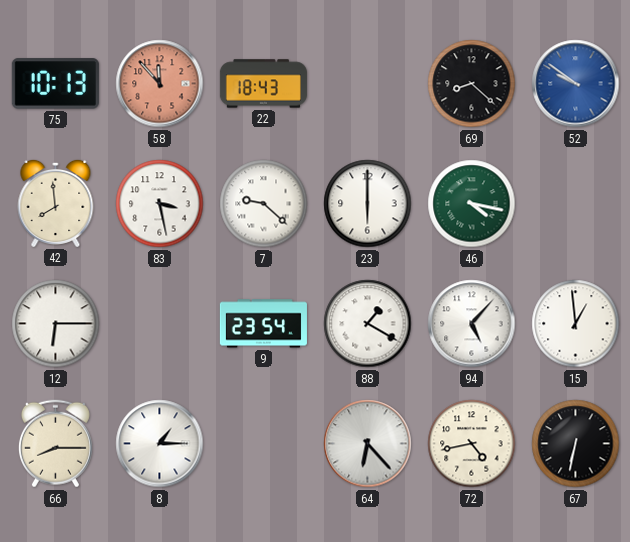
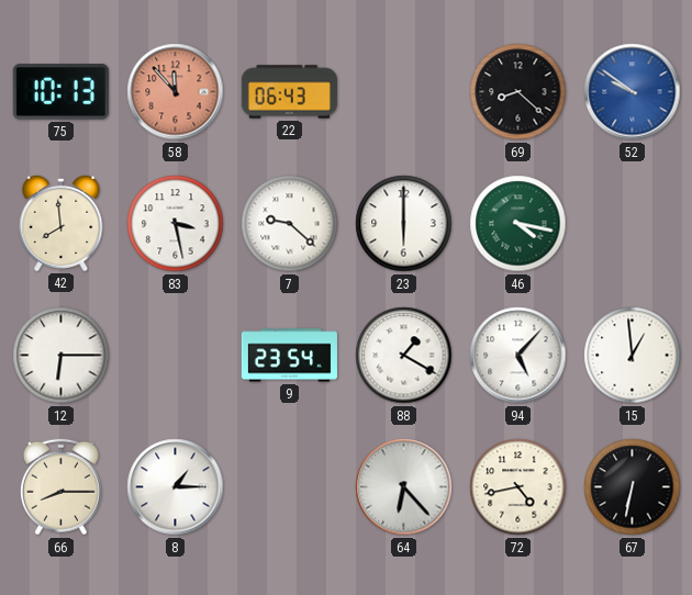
22: 18:43 -> 06:43
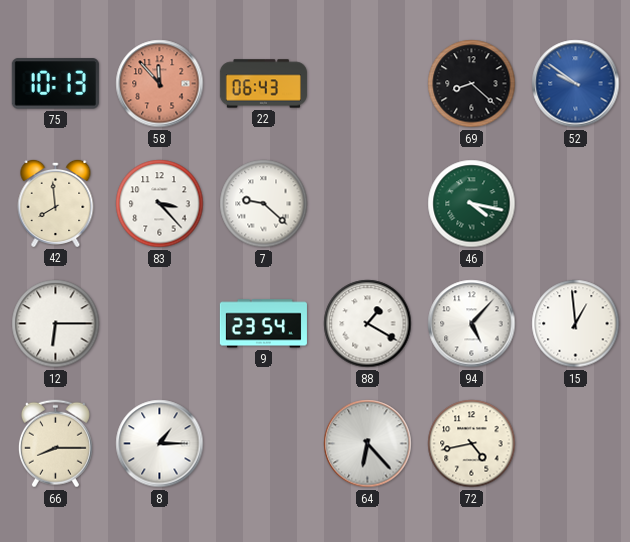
83: 3:28 -> 3:23
23: 6:00 -> none
67: 6:32 -> none
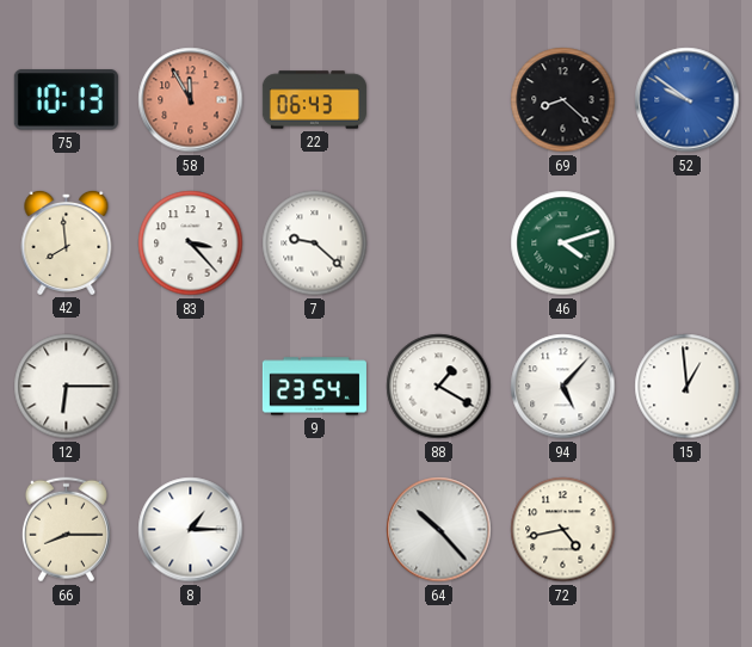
58: 11:53 -> 11:55
46: 4:17 -> 4:12
64: 6:23 -> 10:23
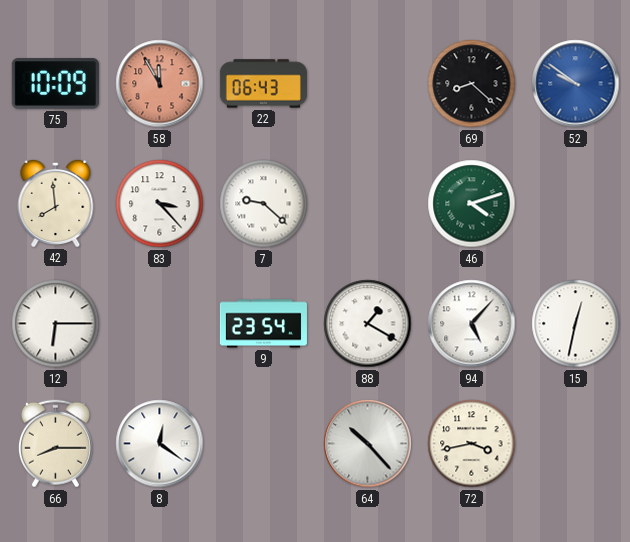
75: 10:13 -> 10:09
15: 12:59 -> 12:32
8: 1:15 -> 12:21
72: 4:43 -> 3:43
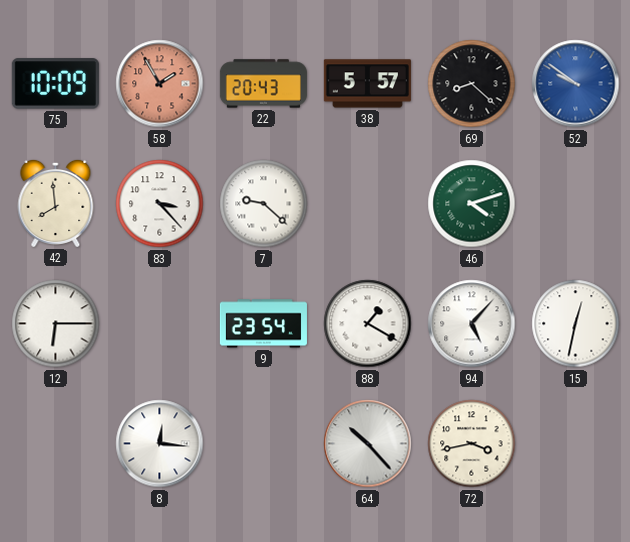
58: 11:55 -> 1:55
22: 06:43 -> 20:43
38: none -> 5:57
66: 8:15 -> none
8: 12:21 -> 12:16
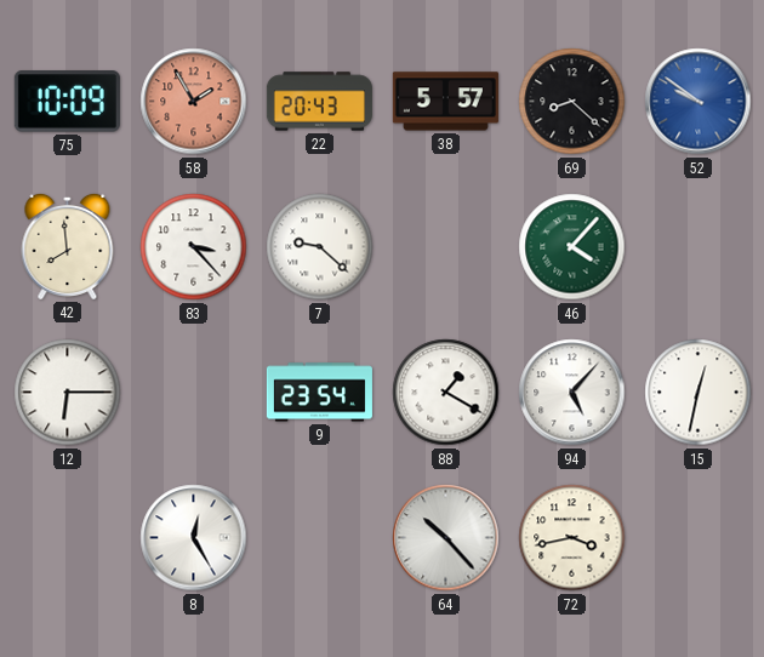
46: 4:12 -> 4:07
8: 12:16 -> 12:25
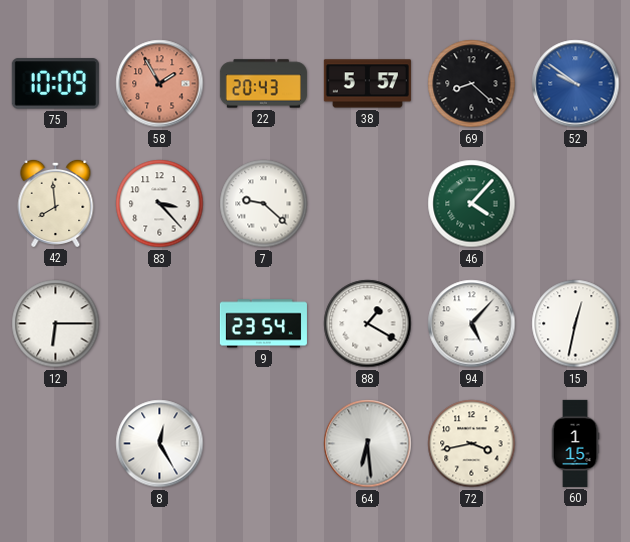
64: 10:23 -> 6:29
60: none -> 1:15
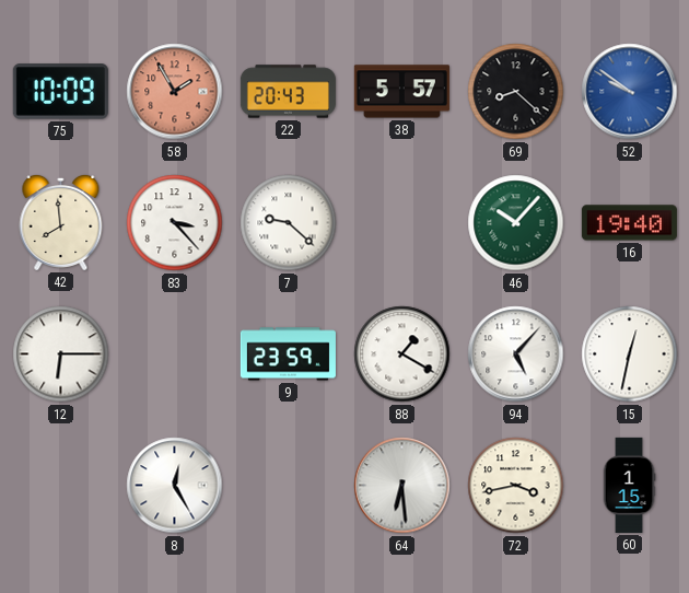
46: 4:07 -> 10:07
16: none -> 19:40
9: 23:54 -> 23:59
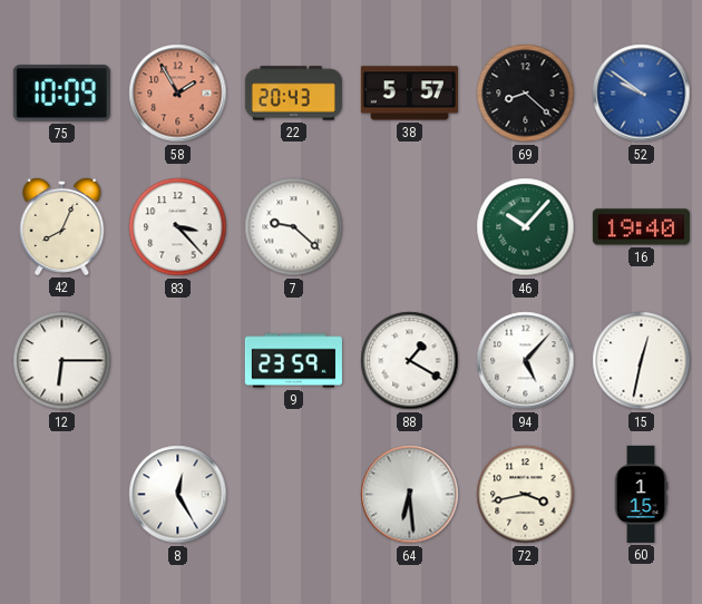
42: 7:59 -> 8:04
